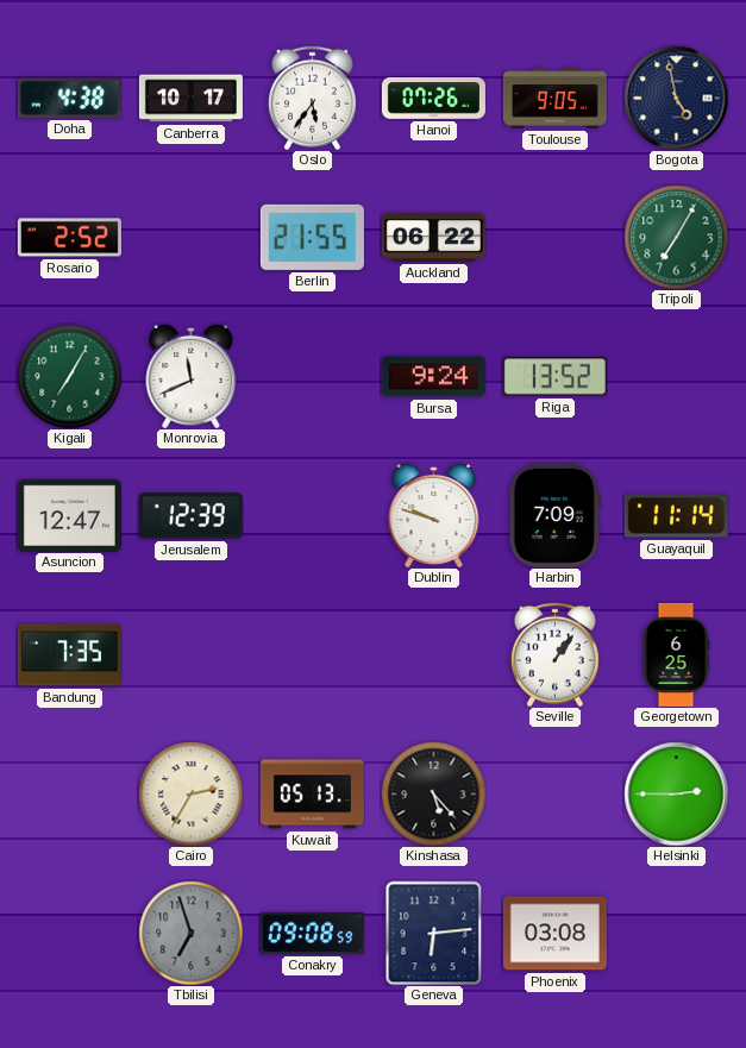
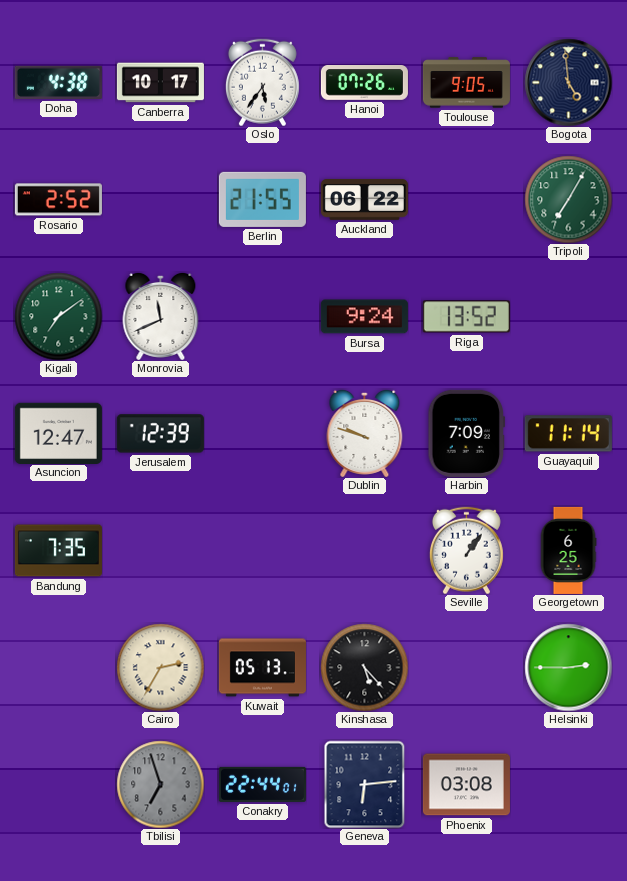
Bogota: 4:58 -> 4:59
Kigali: 7:05 -> 7:09
Conakry: 09:08 -> 22:44
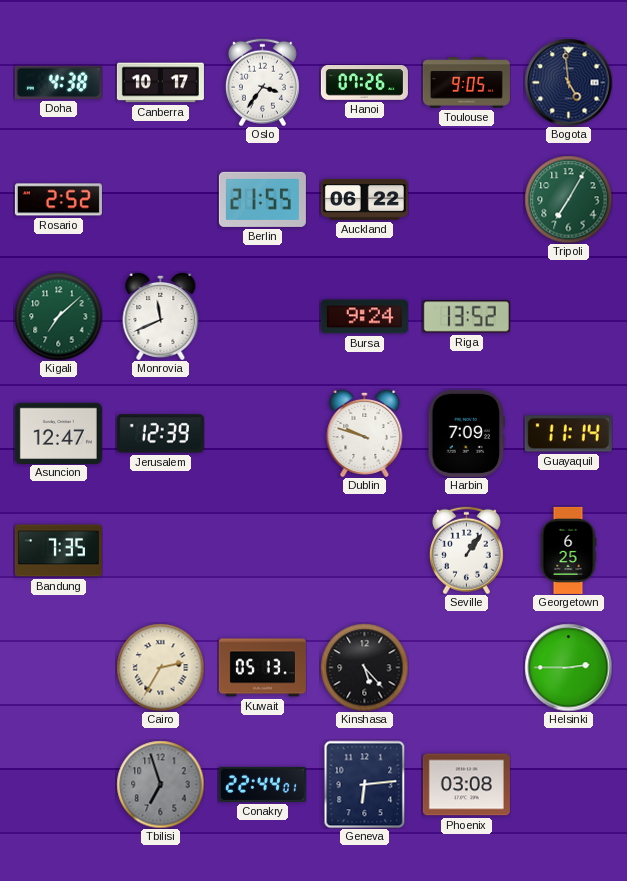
Oslo: 5:36 -> 3:36
Kigali: 7:09 -> 7:08
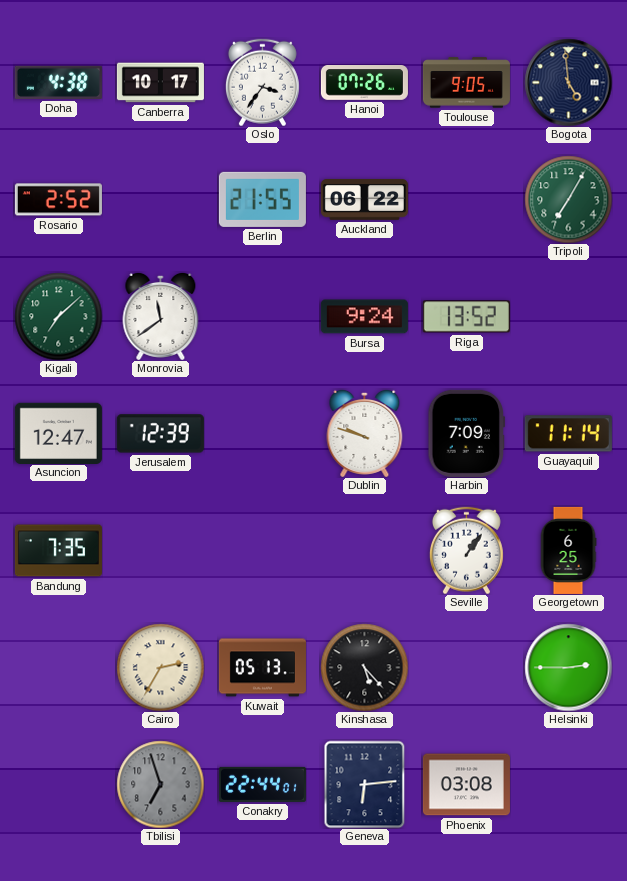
Monrovia: 11:41 -> 11:39
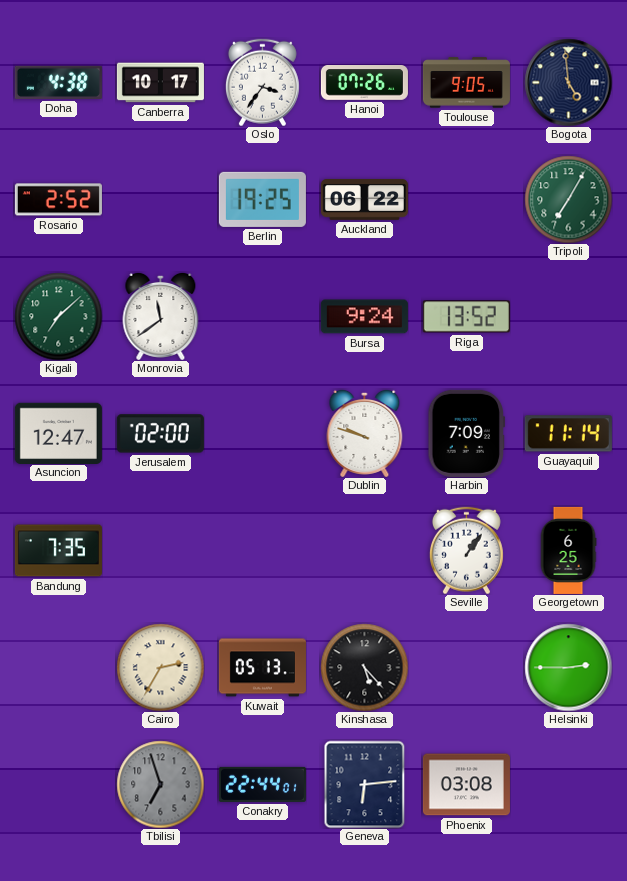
Berlin: 21:55 -> 19:25
Jerusalem: 12:39 -> 02:00
